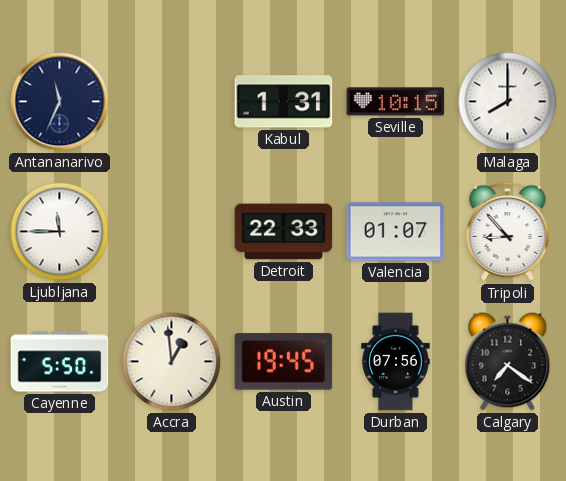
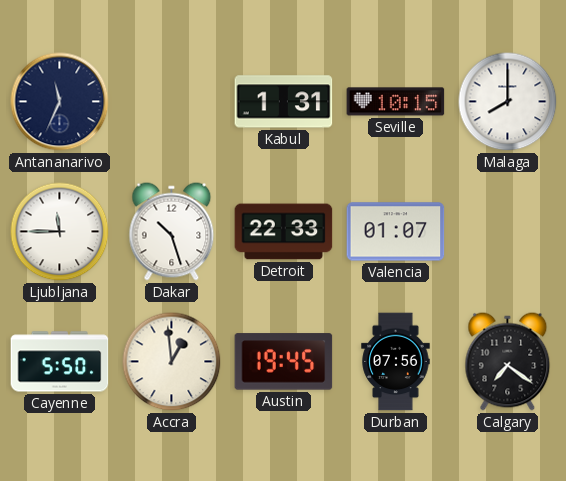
Dakar: none -> 10:27
Tripoli: 8:53 -> none
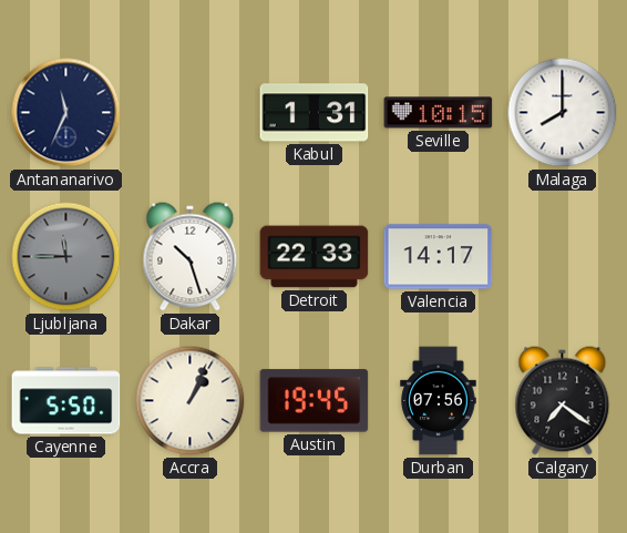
Ljubljana dial: white -> grey
Valencia: 01:07 -> 14:17
Accra: 12:59 -> 1:04
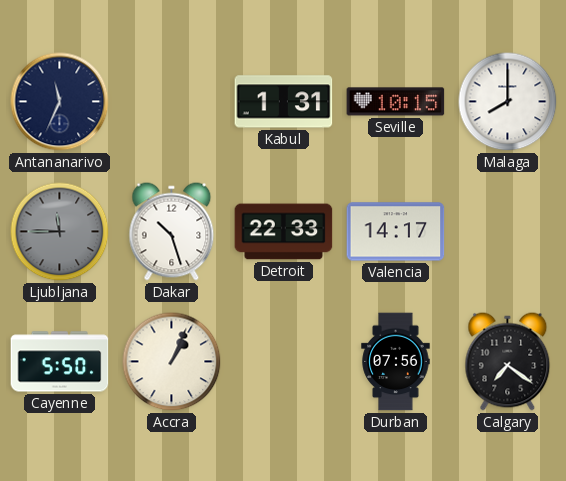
Austin: 19:45 -> none
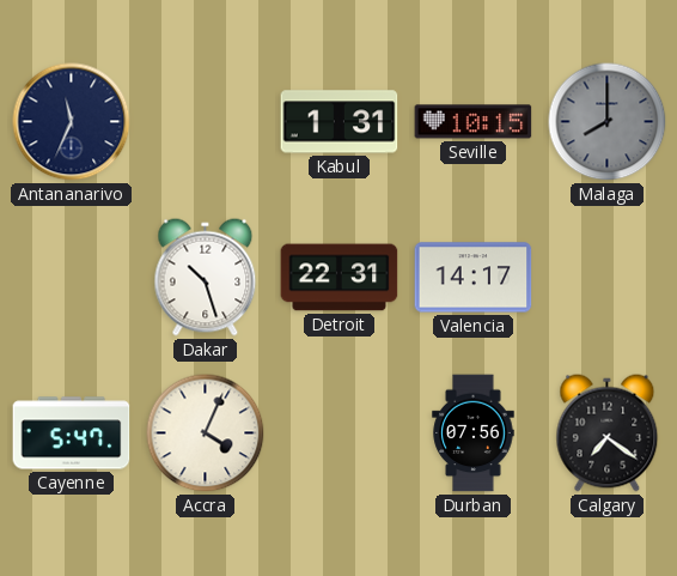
Malaga dial: white -> grey
Ljubljana: 11:45 -> none
Detroit: 22:33 -> 22:31
Cayenne: 5:50 -> 5:47
Accra: 1:04 -> 4:04
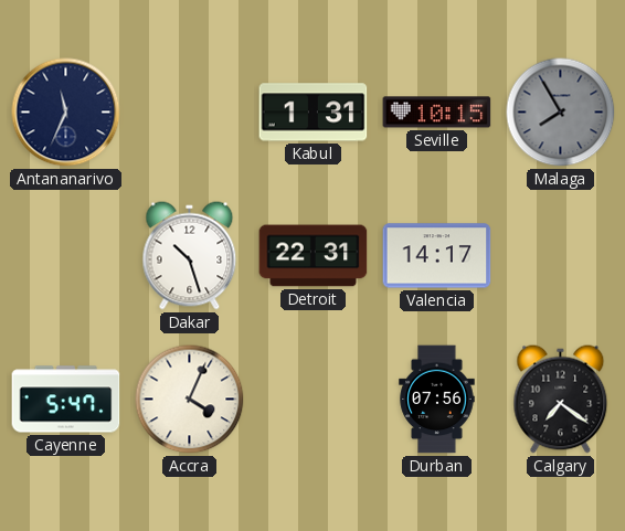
Malaga: 8:00 -> 7:55
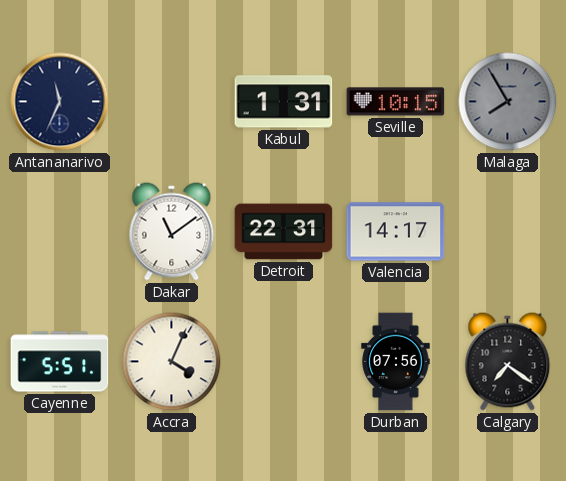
Dakar: 10:27 -> 11:09
Cayenne: 5:47 -> 5:51
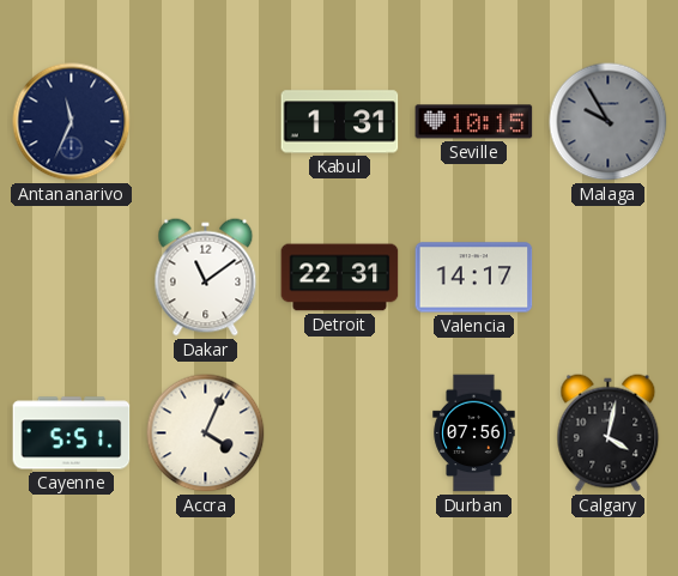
Malaga: 7:55 -> 9:55
Calgary: 7:21 -> 4:02
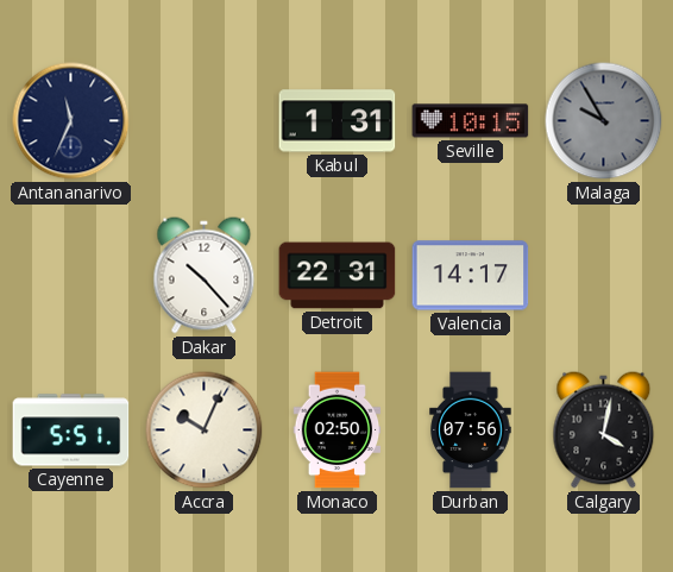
Dakar: 11:09 -> 10:23
Accra: 4:04 -> 10:04
Monaco: none -> 02:50
